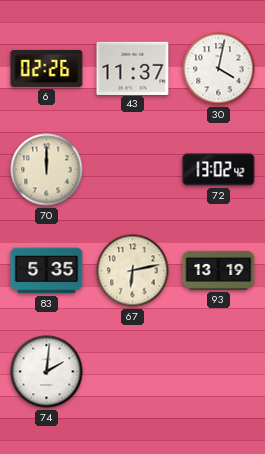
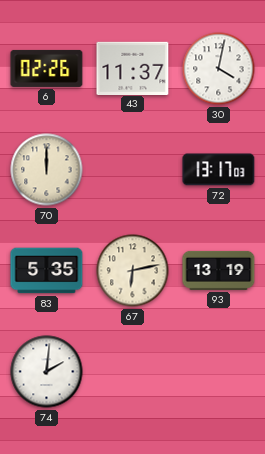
72: 13:02 -> 13:17
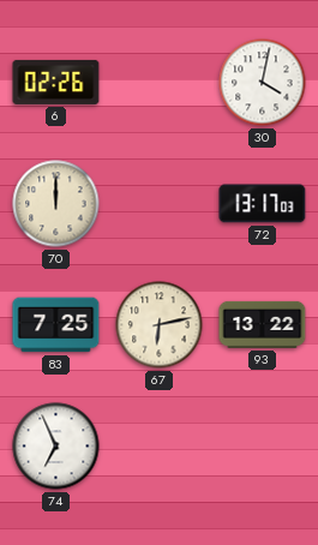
43: 11:37 -> none
83: 5:35 -> 7:25
93: 13:19 -> 13:22
74: 2:01 -> 6:56
